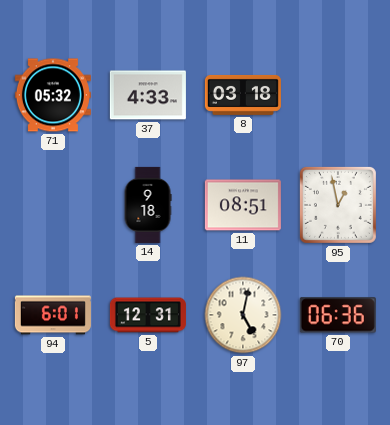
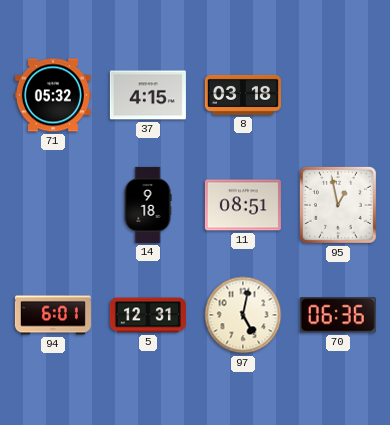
37: 4:33 -> 4:15
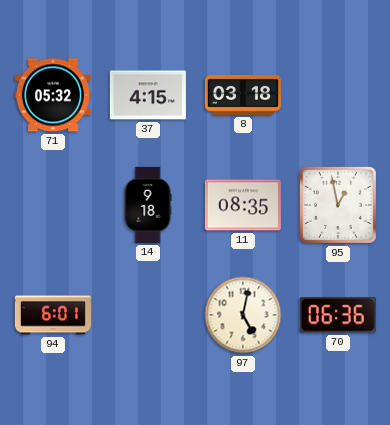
11: 08:51 -> 08:35
5: 12:31 -> none
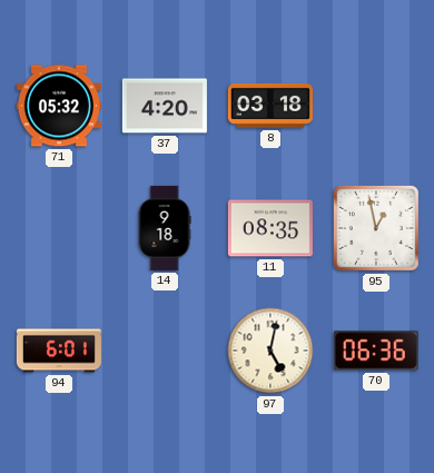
37: 4:15 -> 4:20
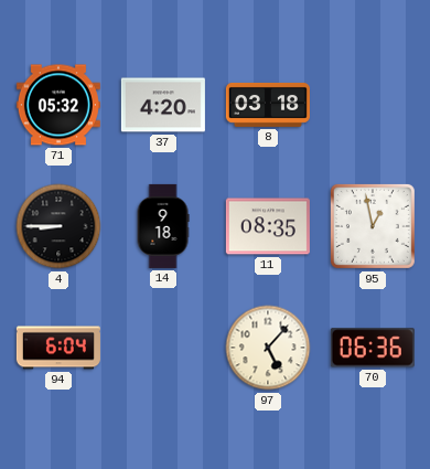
4: none -> 8:45
94: 6:01 -> 6:04
97: 5:02 -> 5:07
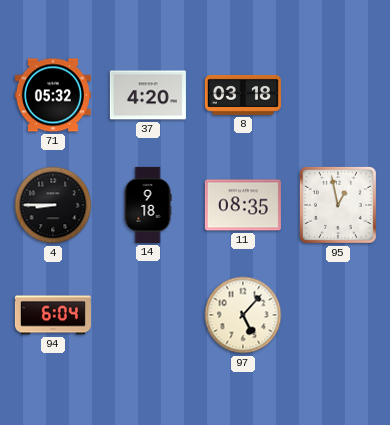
70: 06:36 -> none
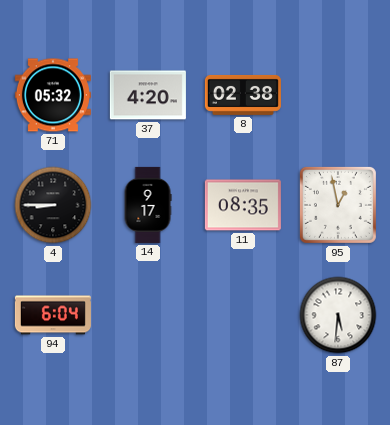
8: 03:18 -> 02:38
14: 9:18 -> 9:17
97: 5:07 -> none
87: none -> 5:31
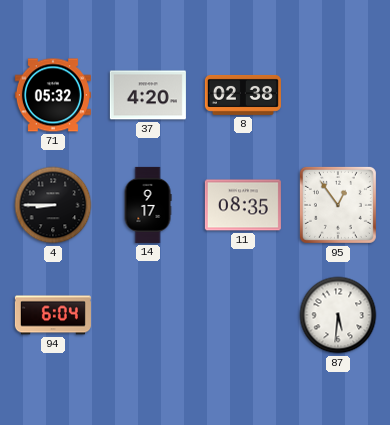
95: 12:58 -> 12:54
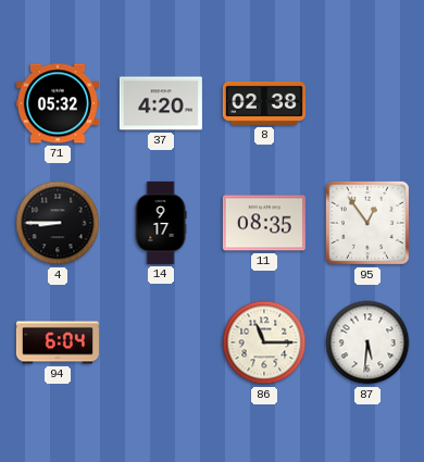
86: none -> 11:15
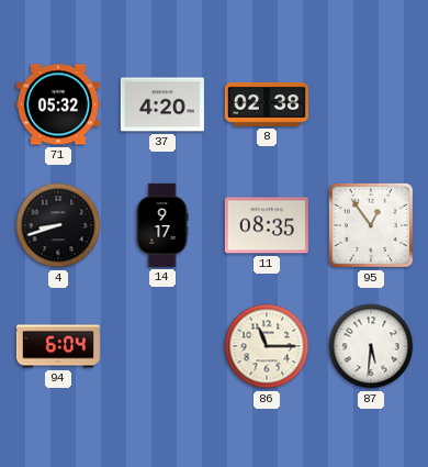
4: 8:45 -> 8:42
